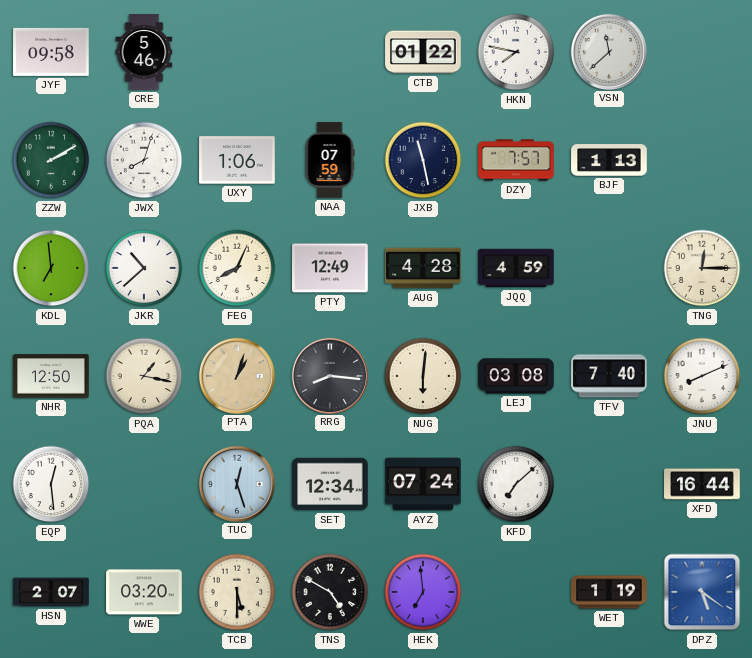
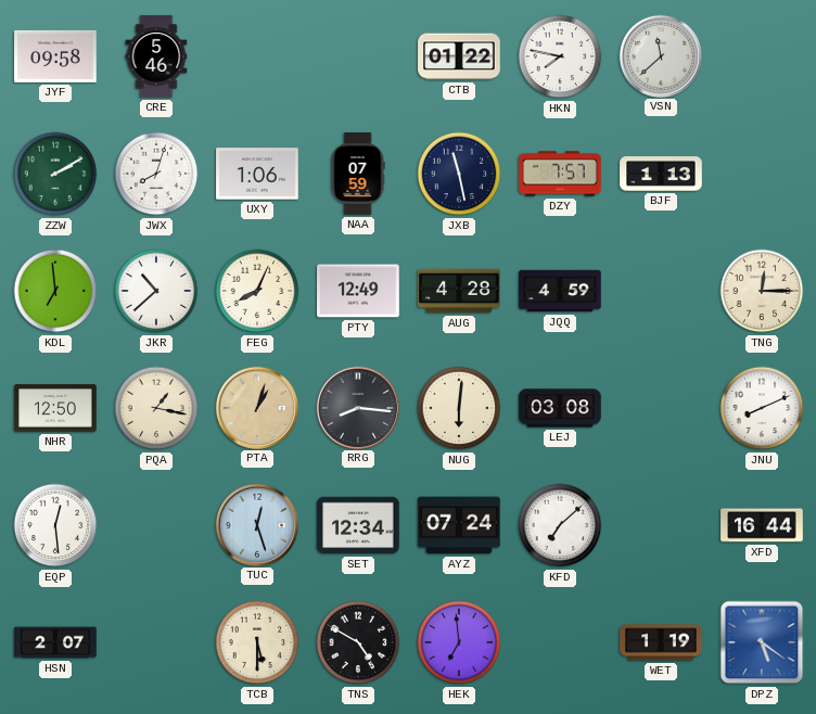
TFV: 7:40 -> none
WWE: 03:20 -> none
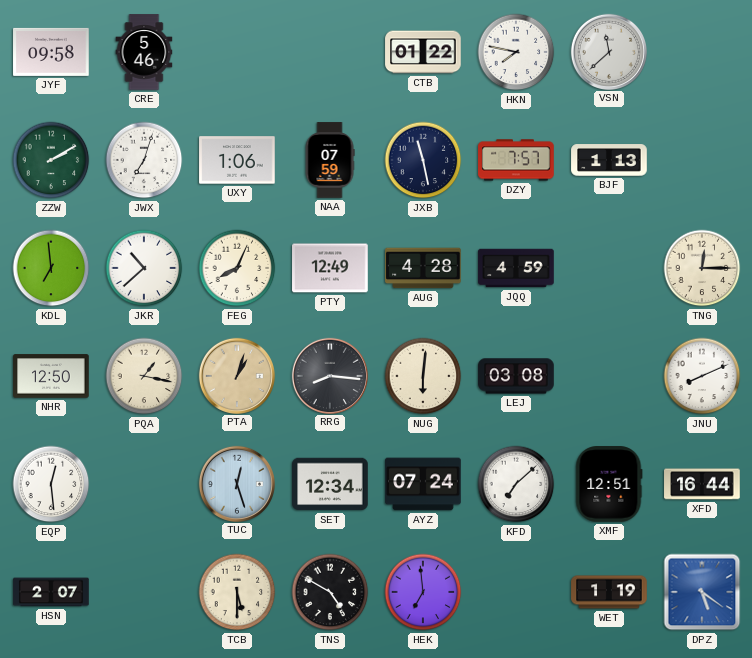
JWX: 8:03 -> 7:03
XMF: none -> 12:51
